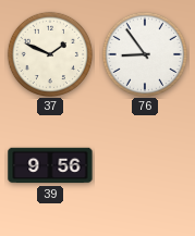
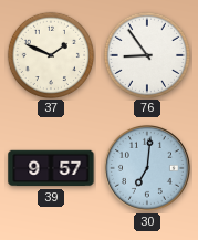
39: 9:56 -> 9:57
30: none -> 7:01
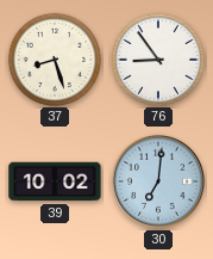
37: 1:49 -> 8:27
39: 9:57 -> 10:02
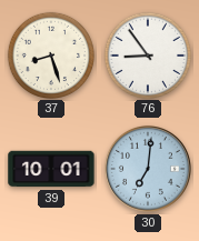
39: 10:02 -> 10:01
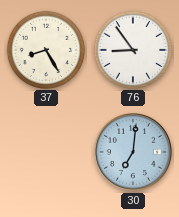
37: 8:27 -> 8:25
39: 10:01 -> none
